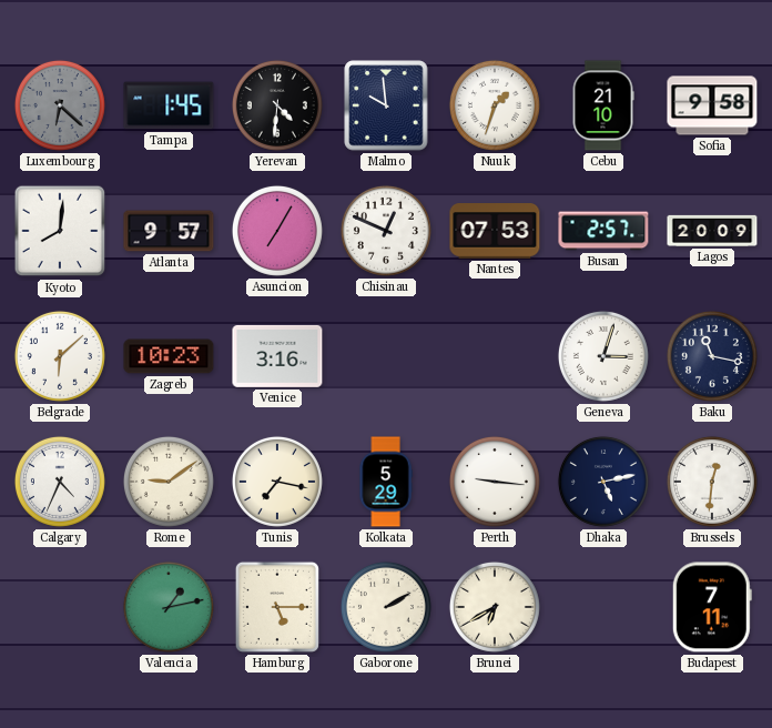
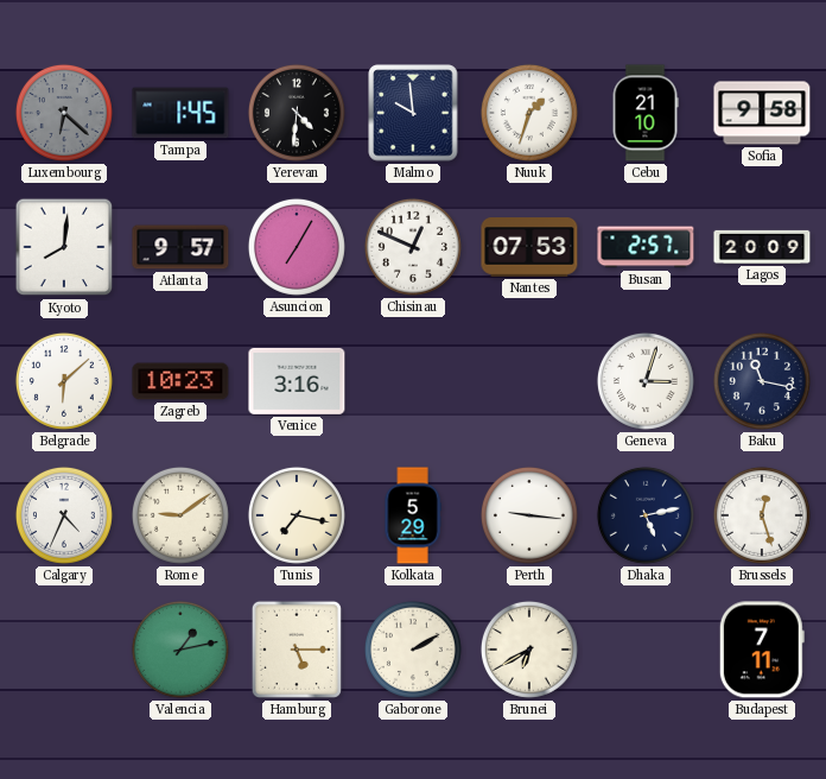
Brussels: 12:31 -> 12:27
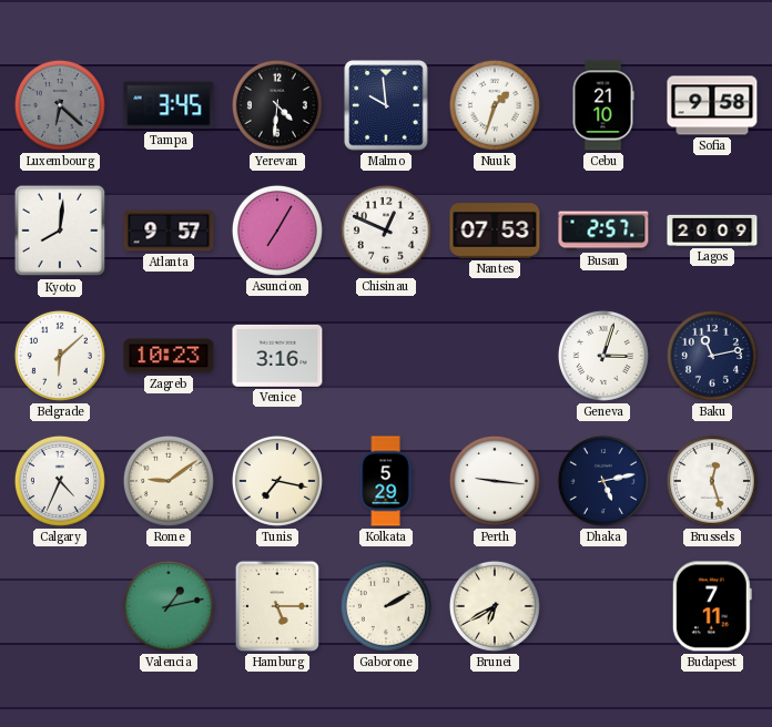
Tampa: 1:45 -> 3:45
Baku: 11:17 -> 11:13
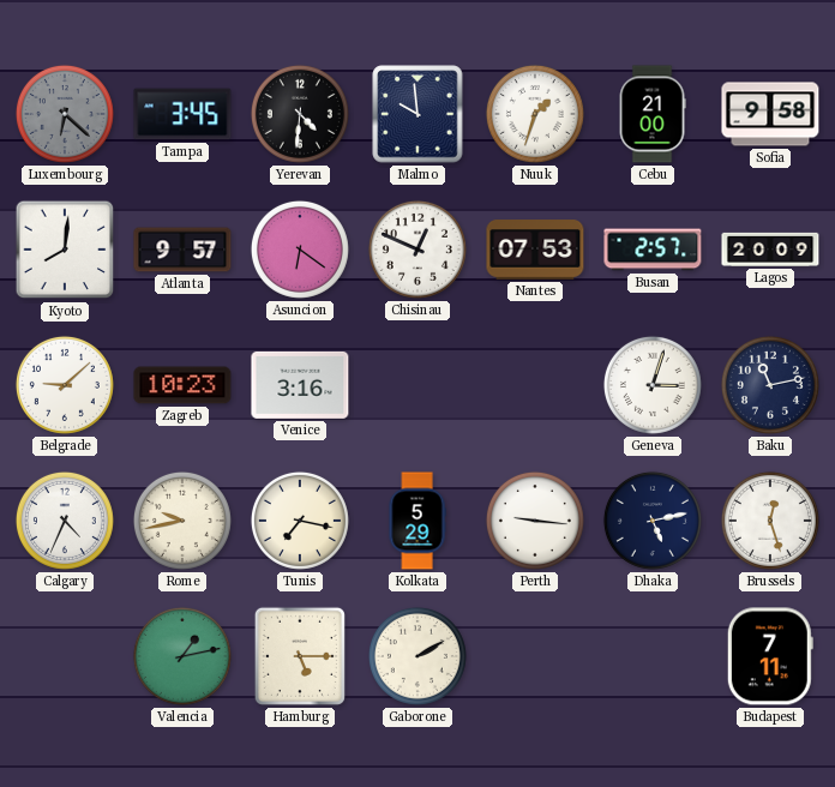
Cebu: 21:10 -> 21:00
Asuncion: 7:05 -> 6:21
Belgrade: 6:08 -> 9:08
Rome: 9:09 -> 9:43
Brunei: 6:40 -> none
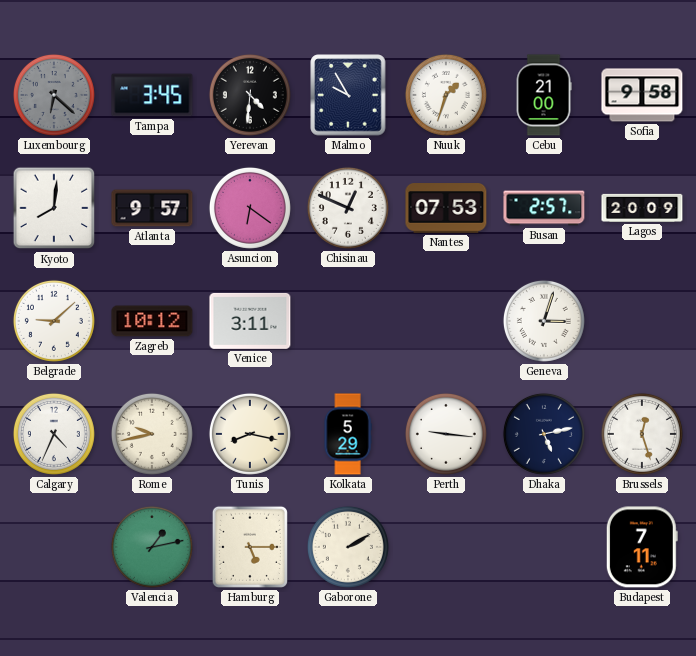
Malmo: 9:59 -> 9:55
Zagreb: 10:23 -> 10:12
Venice: 3:16 -> 3:11
Baku: 11:13 -> none
Tunis: 7:17 -> 8:17
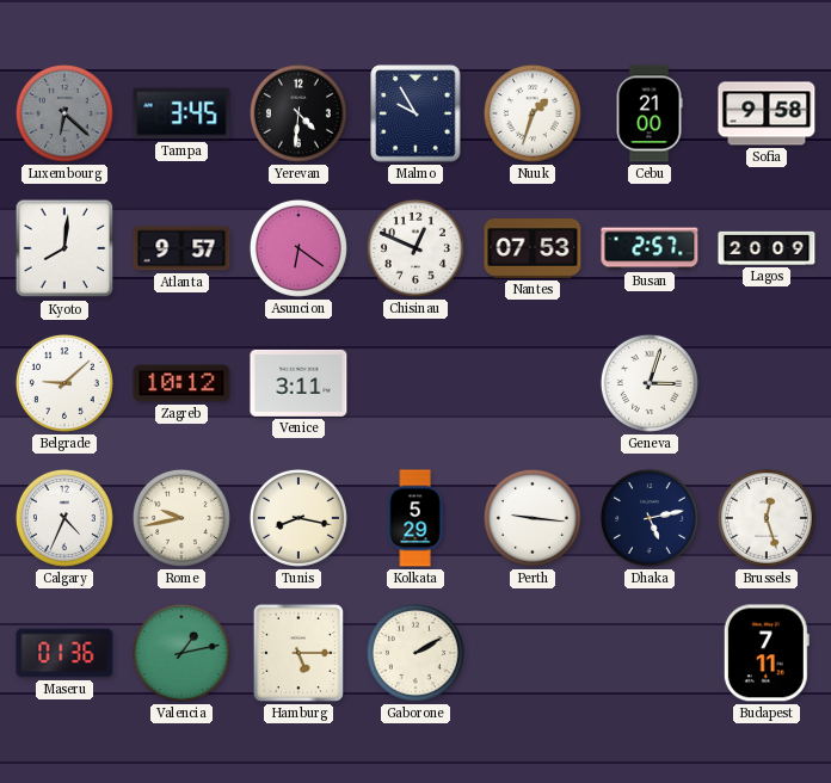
Maseru: none -> 01:36
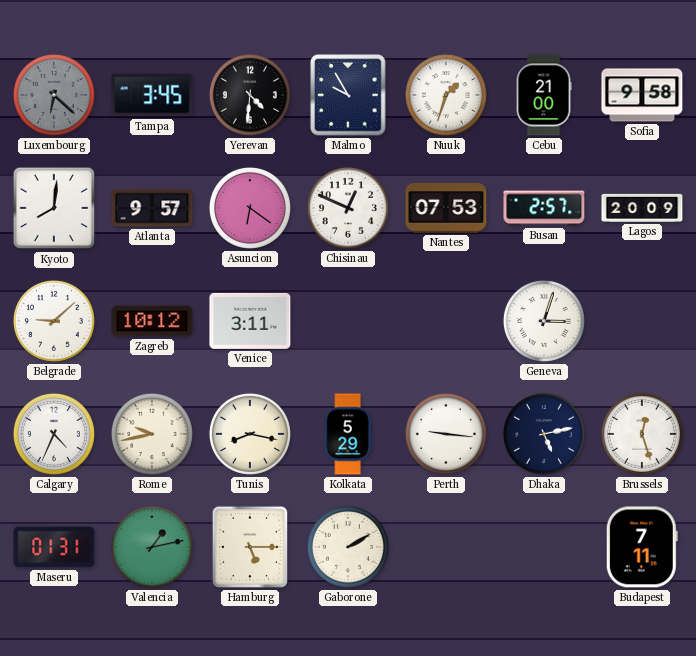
Maseru: 01:36 -> 01:31
